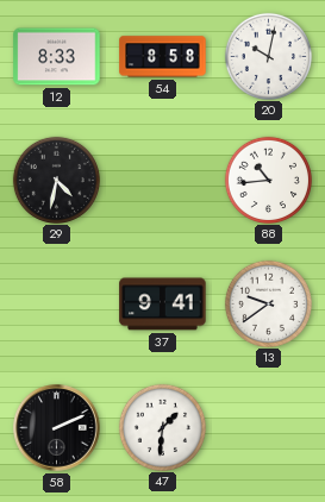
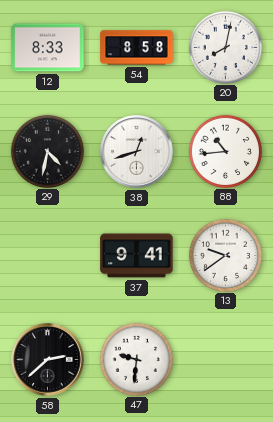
20: 10:02 -> 8:02
38: none -> 12:42
58: 2:11 -> 2:38
47: 1:31 -> 9:31
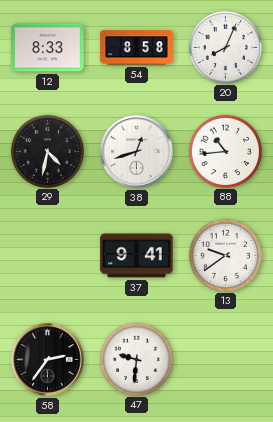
20: 8:02 -> 8:04
58: 2:38 -> 2:36
